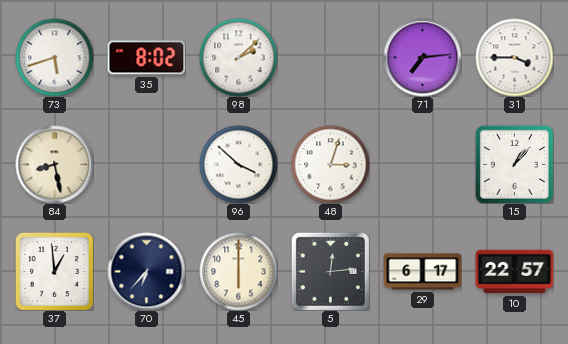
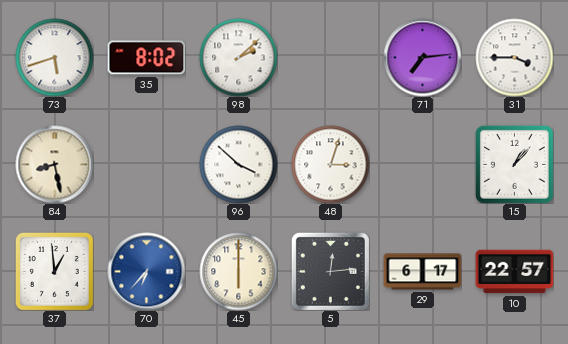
70 dial: navy -> blue
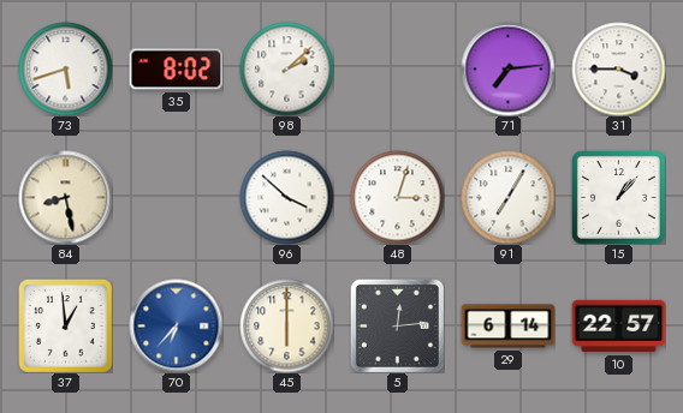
91: none -> 7:05
29: 6:17 -> 6:14
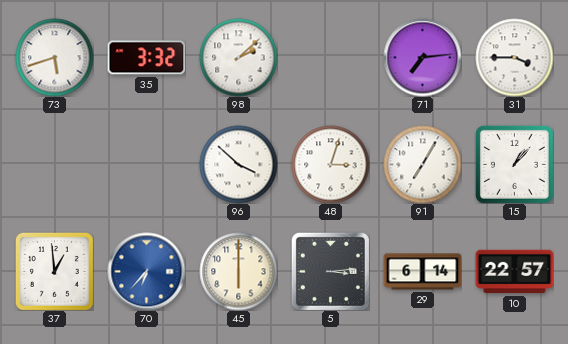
35: 8:02 -> 3:32
84: 8:28 -> none
5: 12:14 -> 3:14
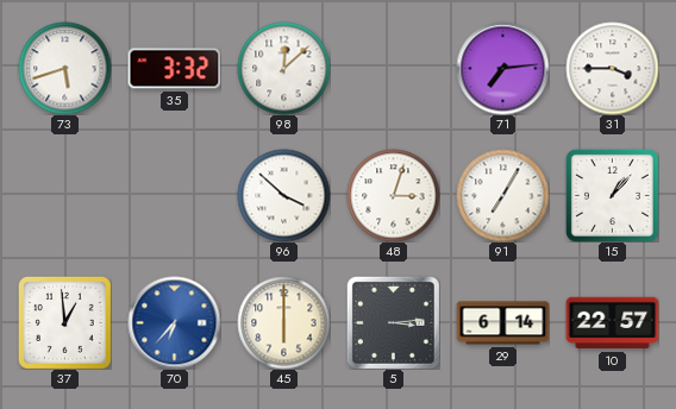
98: 2:08 -> 12:08
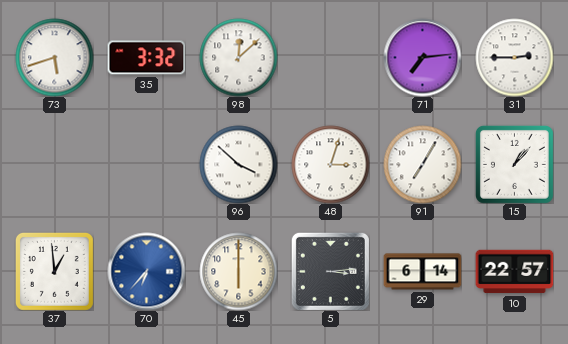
31: 3:45 -> 2:45
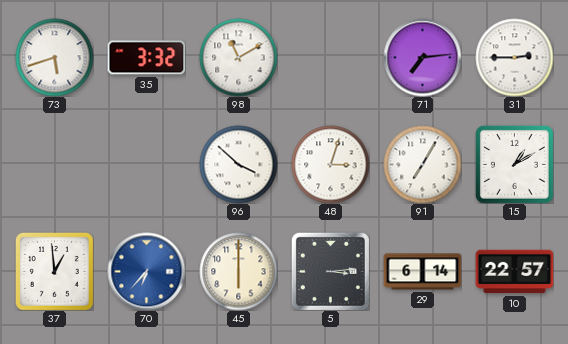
98: 12:08 -> 11:10
15: 1:07 -> 1:10
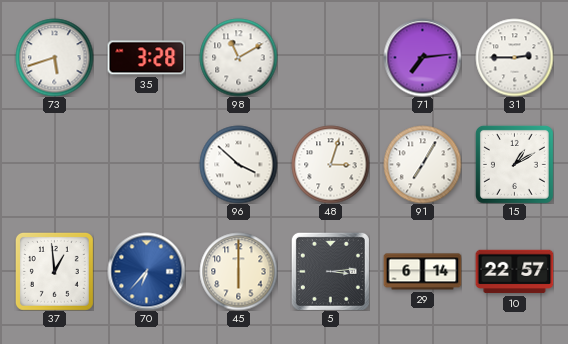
35: 3:32 -> 3:28
